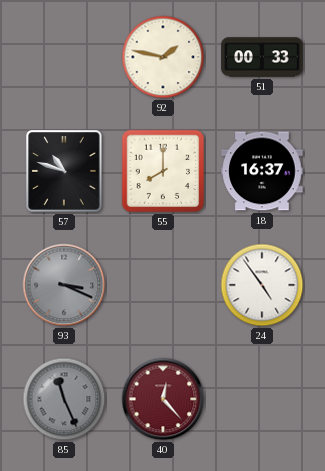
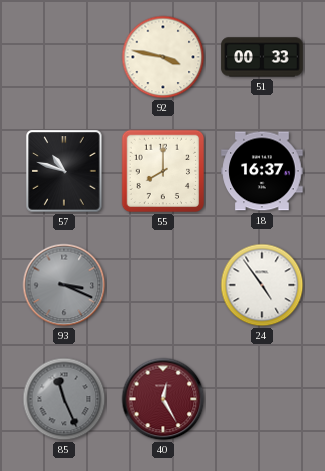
92: 1:47 -> 3:47
40: 12:23 -> 12:25
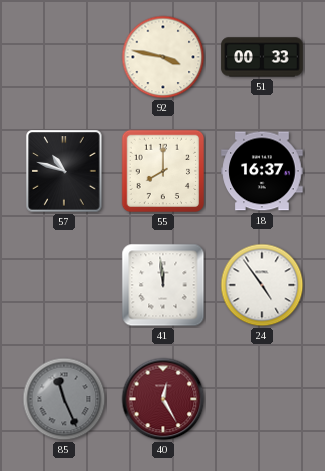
93: 3:19 -> none
41: none -> 11:59
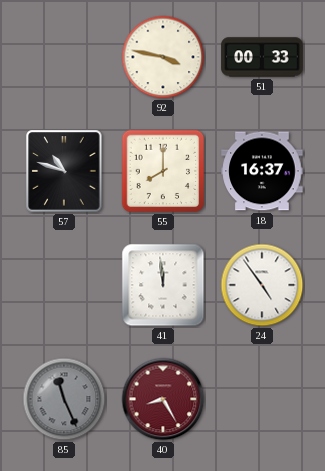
40: 12:25 -> 8:25
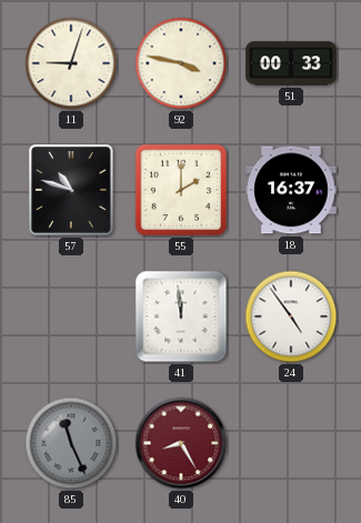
11: none -> 9:03
55: 8:00 -> 2:00
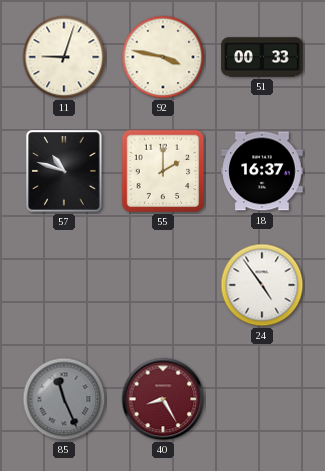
41: 11:59 -> none
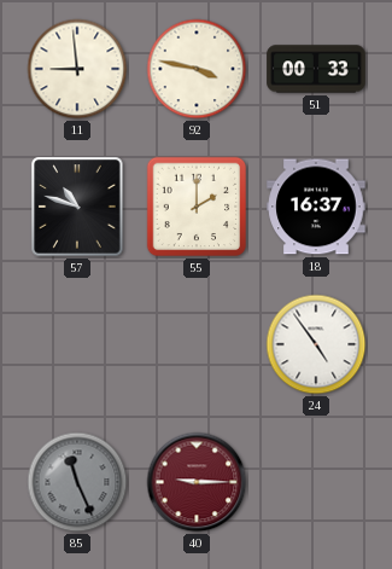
11: 9:03 -> 8:59
40: 8:25 -> 9:15
